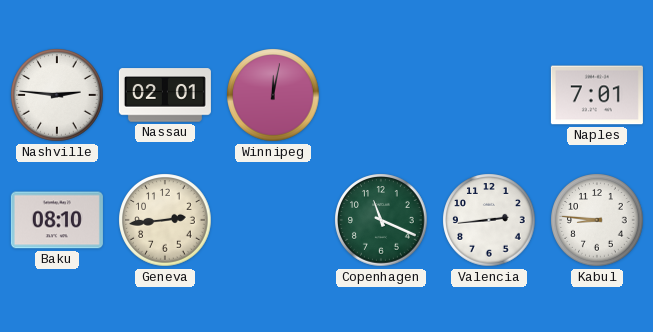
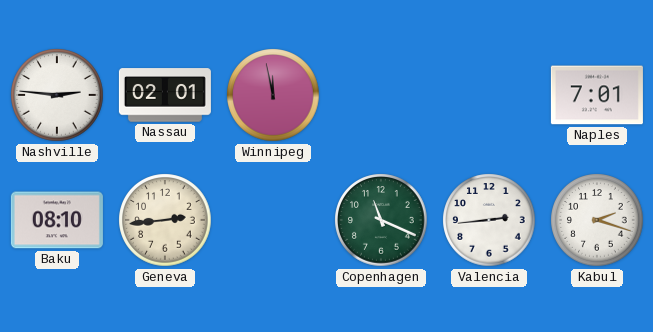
Winnipeg: 12:02 -> 11:58
Kabul: 8:46 -> 2:18
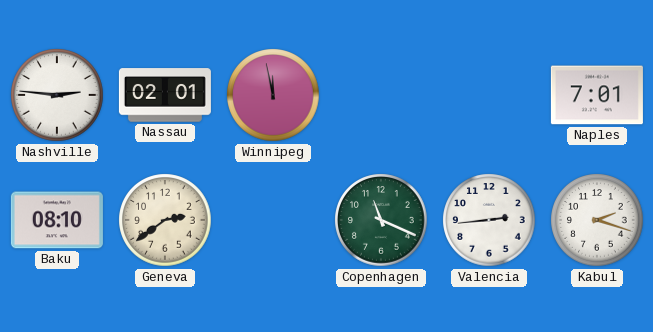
Geneva: 2:44 -> 2:39
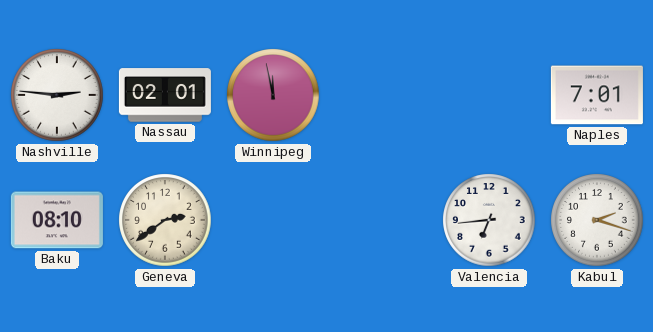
Copenhagen: 11:19 -> none
Valencia: 2:44 -> 6:44
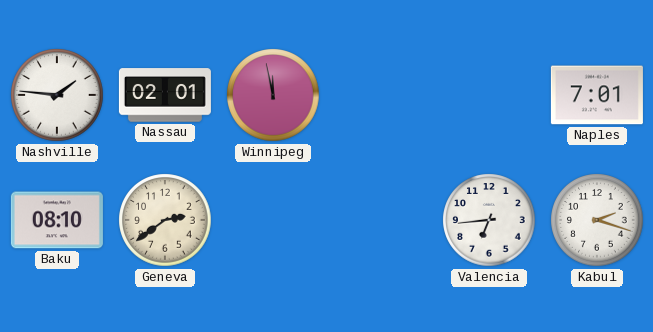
Nashville: 2:46 -> 1:46
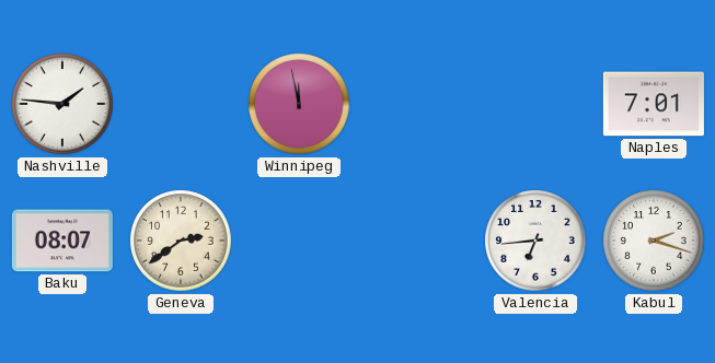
Nassau: 02:01 -> none
Baku: 08:10 -> 08:07
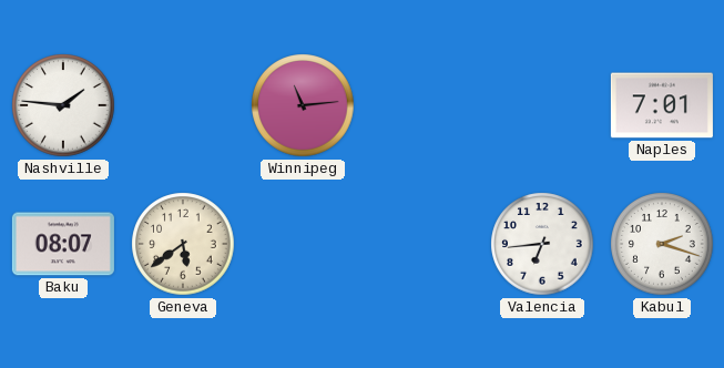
Winnipeg: 11:58 -> 11:14
Geneva: 2:39 -> 5:39
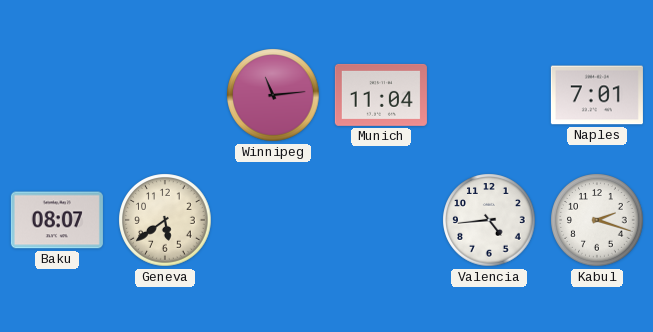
Nashville: 1:46 -> none
Munich: none -> 11:04
Valencia: 6:44 -> 4:44
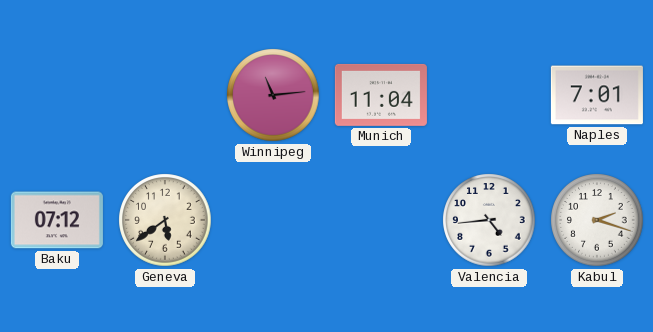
Baku: 08:07 -> 07:12
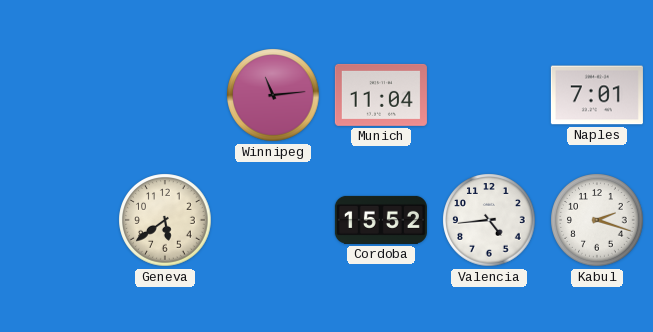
Baku: 07:12 -> none
Cordoba: none -> 15:52
